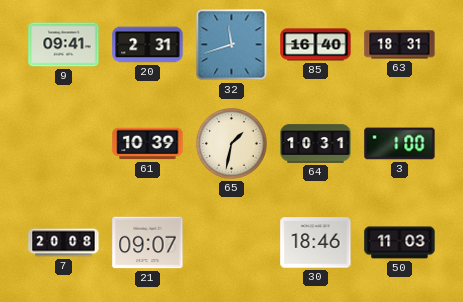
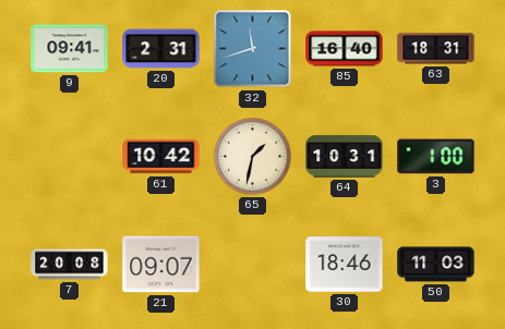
61: 10:39 -> 10:42
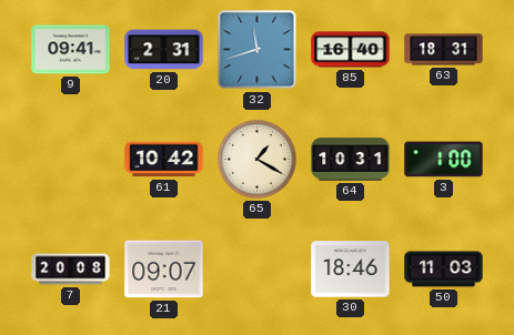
65: 1:32 -> 1:20
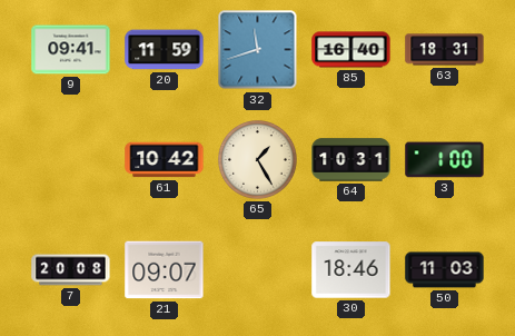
20: 2:31 -> 11:59
65: 1:20 -> 1:25
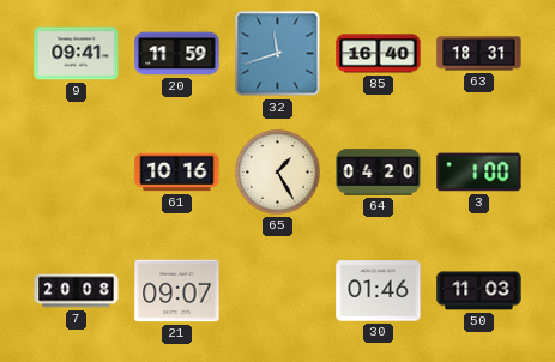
61: 10:42 -> 10:16
64: 10:31 -> 04:20
30: 18:46 -> 01:46
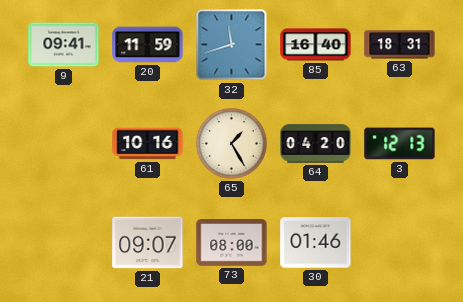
3: 1:00 -> 12:13
7: 20:08 -> none
73: none -> 08:00
50: 11:03 -> none
